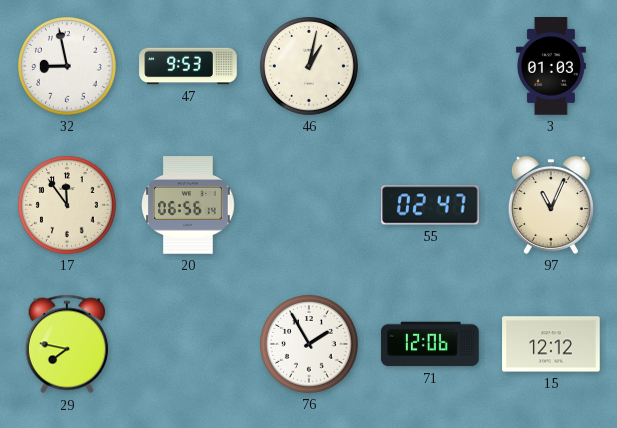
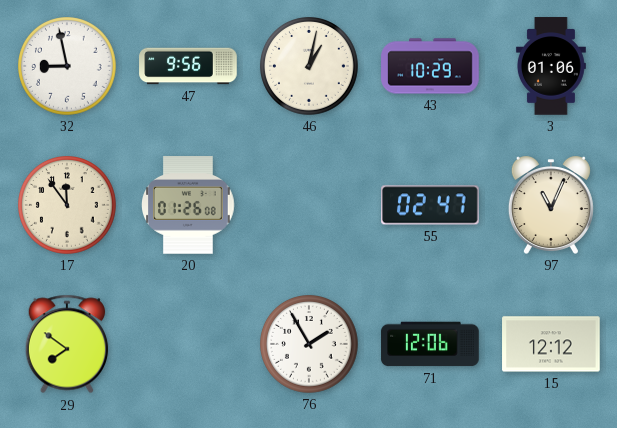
47: 9:53 -> 9:56
43: none -> 10:29
3: 01:03 -> 01:06
20: 06:56 -> 01:26
29: 7:47 -> 7:51
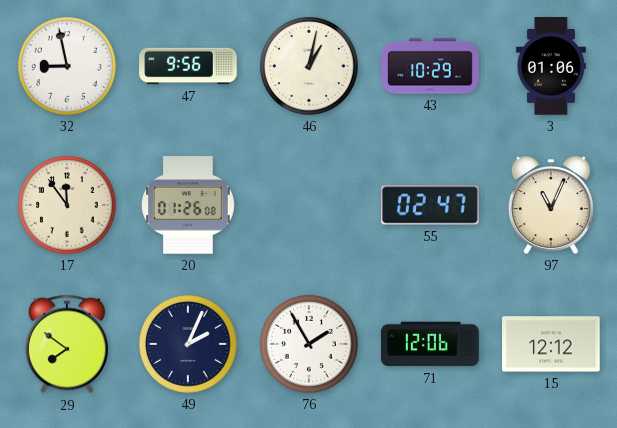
49: none -> 2:04
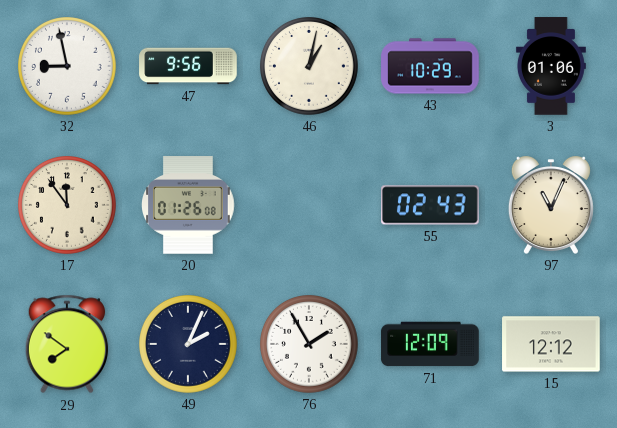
55: 02:47 -> 02:43
71: 12:06 -> 12:09
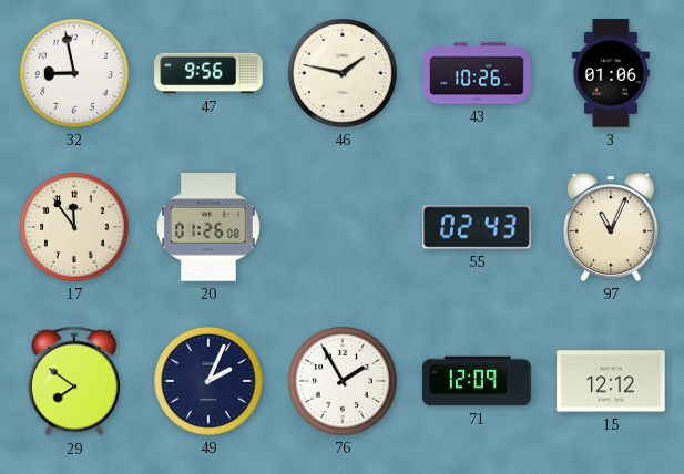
46: 1:02 -> 1:47
43: 10:29 -> 10:26
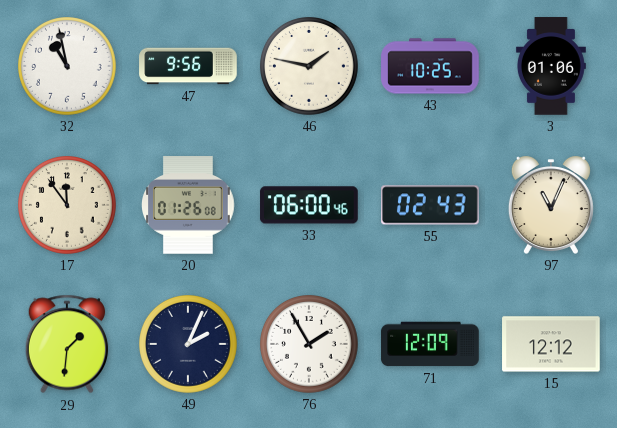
32: 8:58 -> 10:58
43: 10:26 -> 10:25
33: none -> 06:00
29: 7:51 -> 1:31
